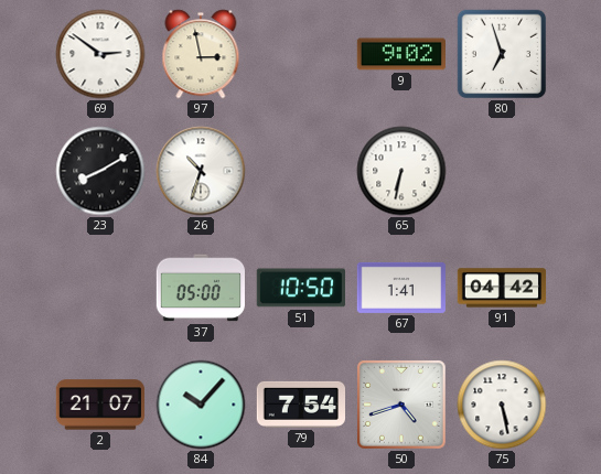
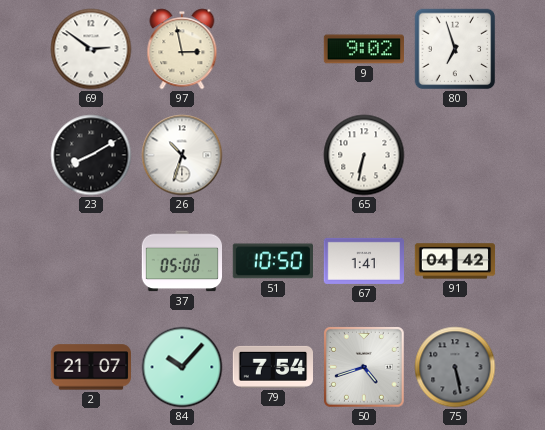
75 dial: white -> grey
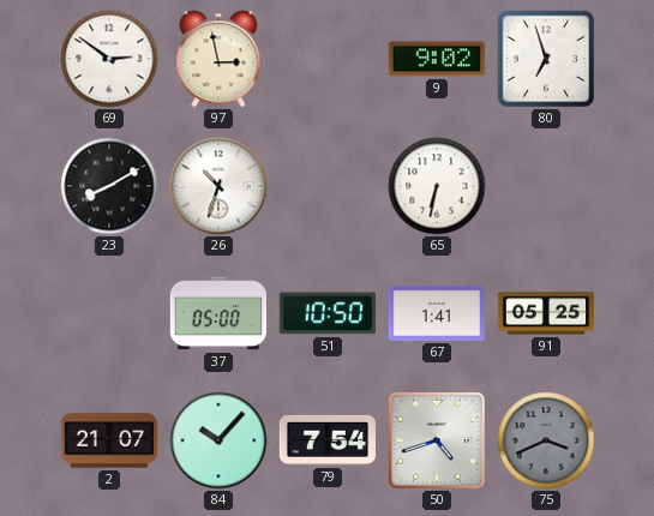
91: 04:42 -> 05:25
75: 5:28 -> 3:41
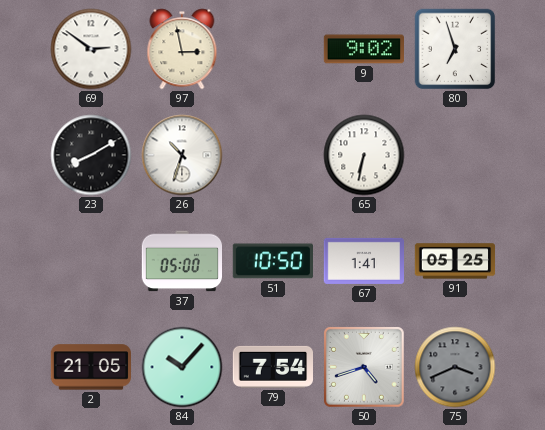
2: 21:07 -> 21:05
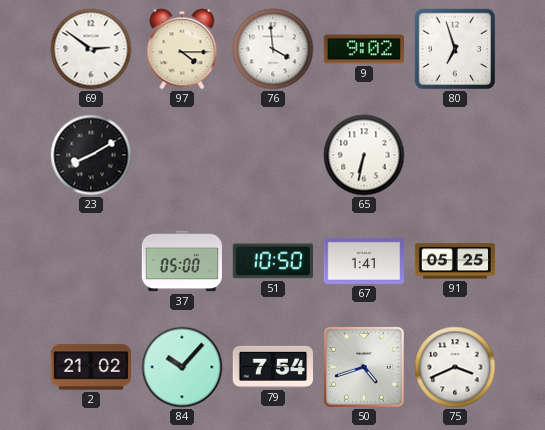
97: 2:58 -> 4:15
76: none -> 3:59
26: 10:33 -> none
2: 21:05 -> 21:02
75 dial: grey -> white
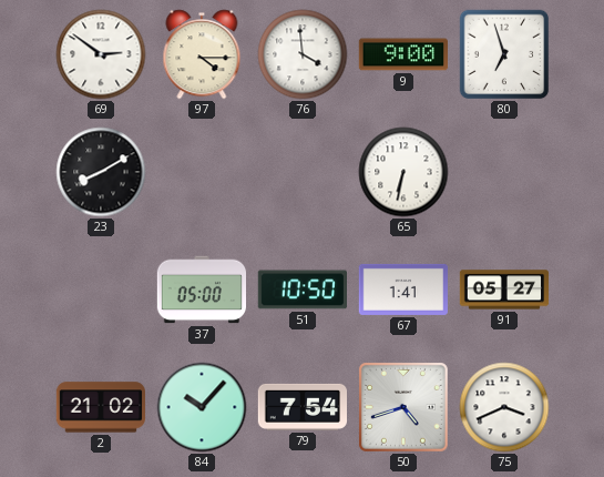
9: 9:02 -> 9:00
91: 05:25 -> 05:27
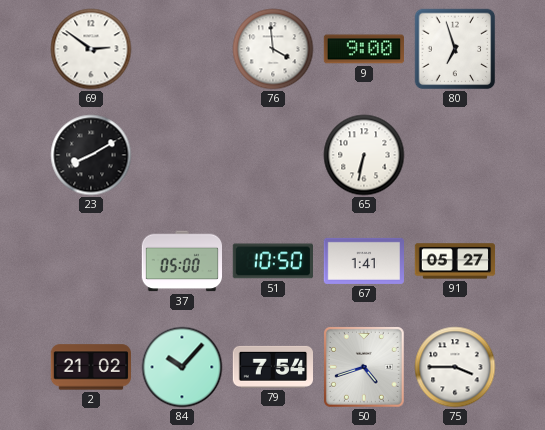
97: 4:15 -> none
75: 3:41 -> 3:45
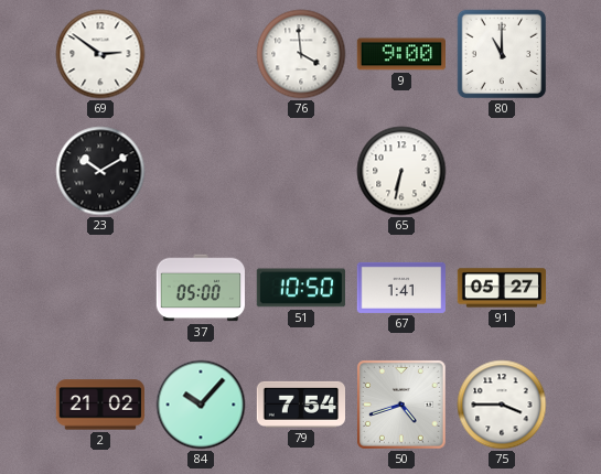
80: 6:57 -> 11:00
23: 8:10 -> 10:10
